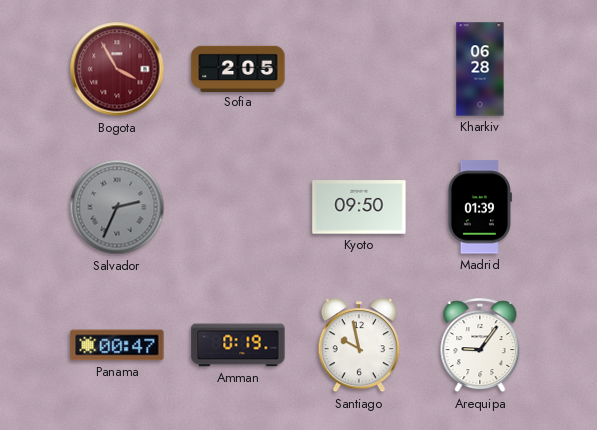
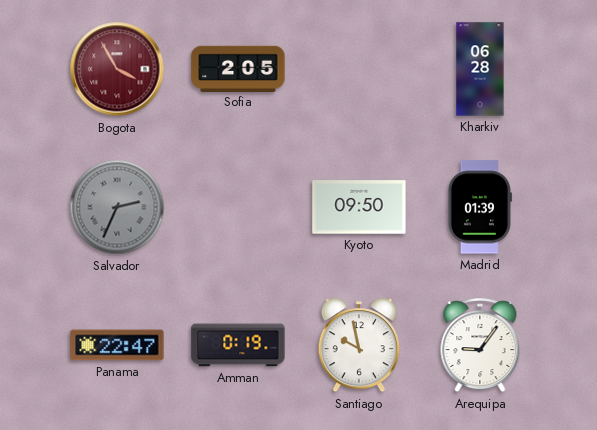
Panama: 00:47 -> 22:47
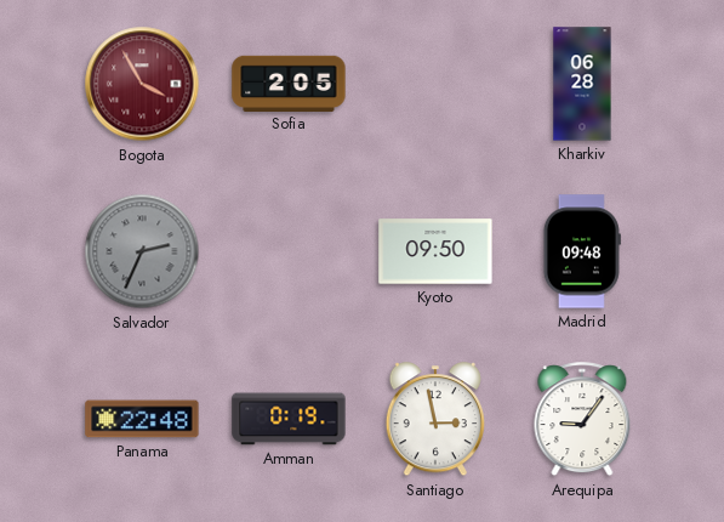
Madrid: 01:39 -> 09:48
Panama: 22:47 -> 22:48
Santiago: 9:58 -> 2:58
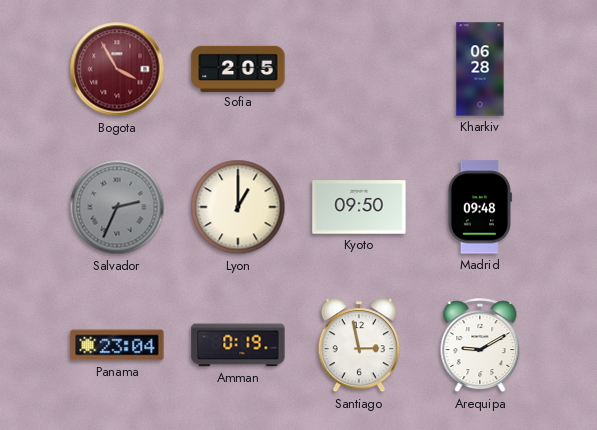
Lyon: none -> 1:00
Panama: 22:48 -> 23:04
Arequipa: 9:06 -> 9:10
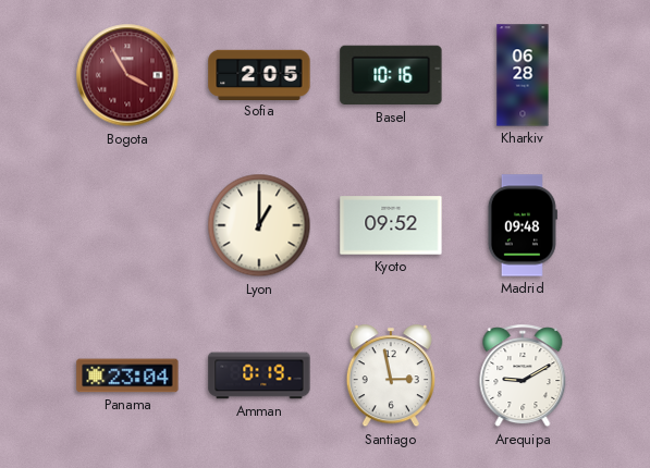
Basel: none -> 10:16
Salvador: 2:34 -> none
Kyoto: 09:50 -> 09:52
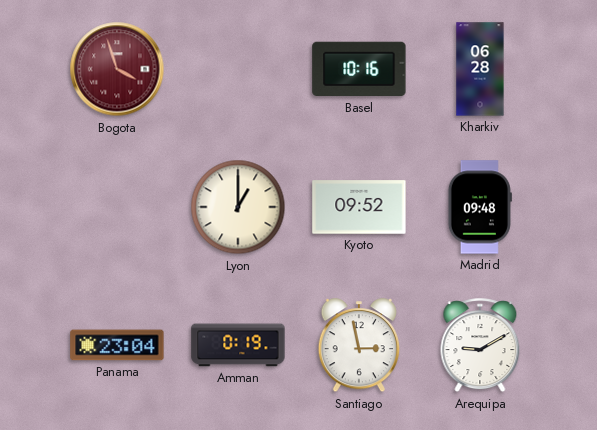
Bogota: 3:55 -> 3:57
Sofia: 2:05 -> none
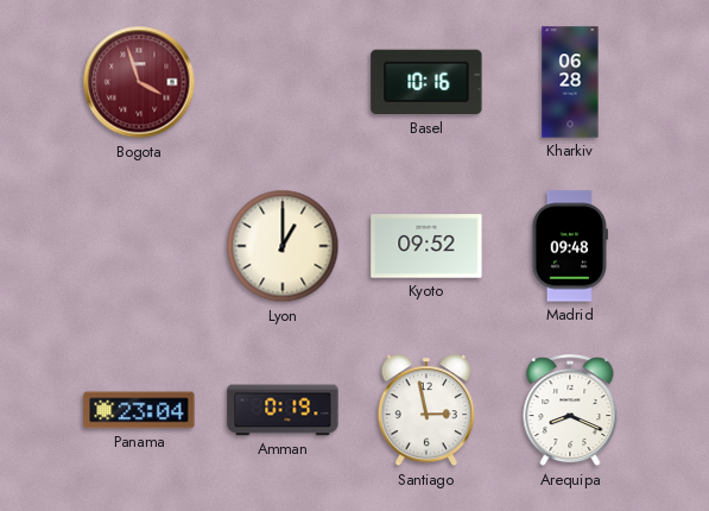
Arequipa: 9:10 -> 8:19
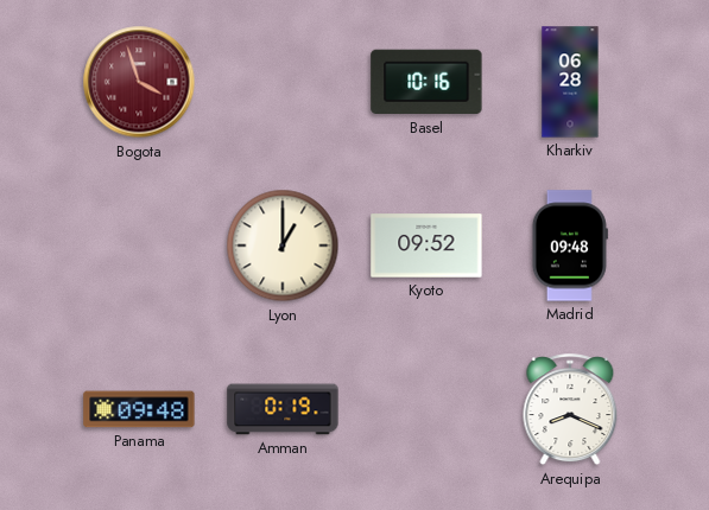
Panama: 23:04 -> 09:48
Santiago: 2:58 -> none
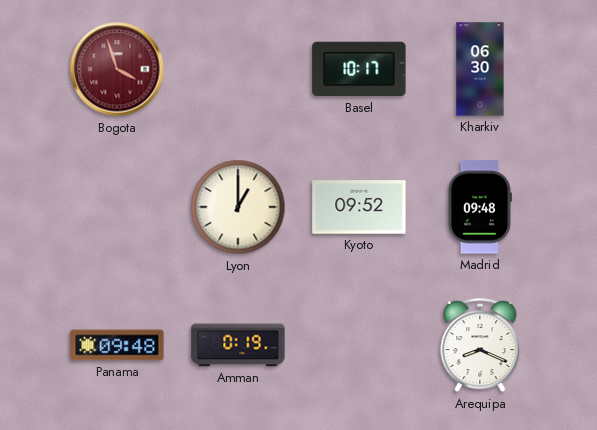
Basel: 10:16 -> 10:17
Kharkiv: 06:28 -> 06:30
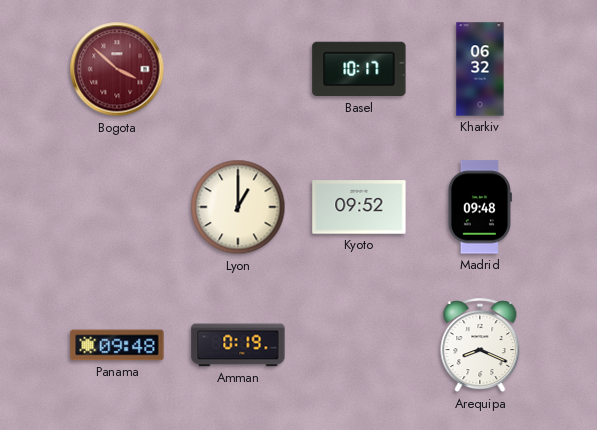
Bogota: 3:57 -> 3:52
Kharkiv: 06:30 -> 06:32
